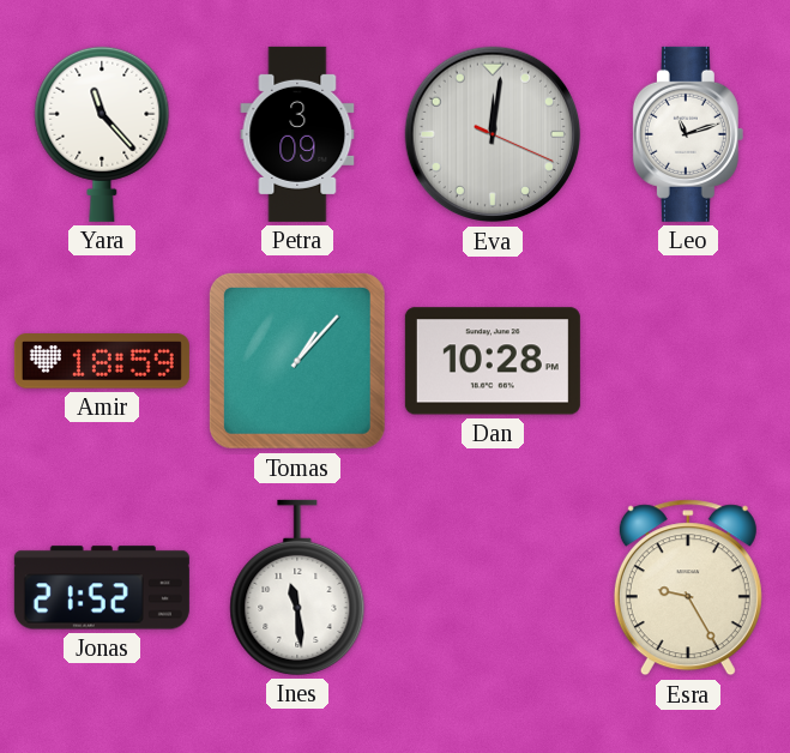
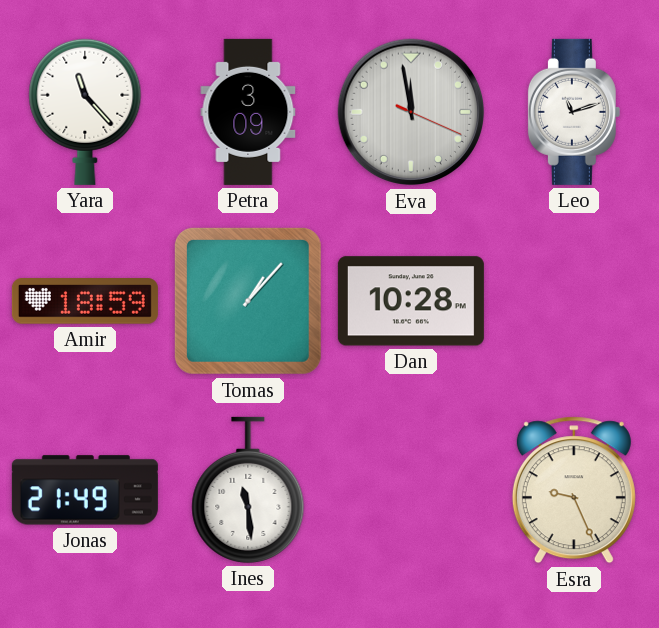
Eva: 12:01 -> 11:58
Jonas: 21:52 -> 21:49
Esra: 9:25 -> 9:26
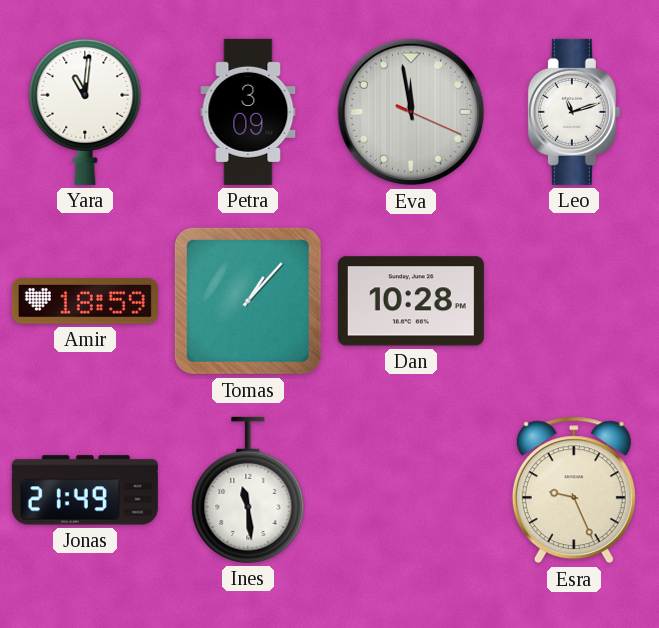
Yara: 11:23 -> 11:01
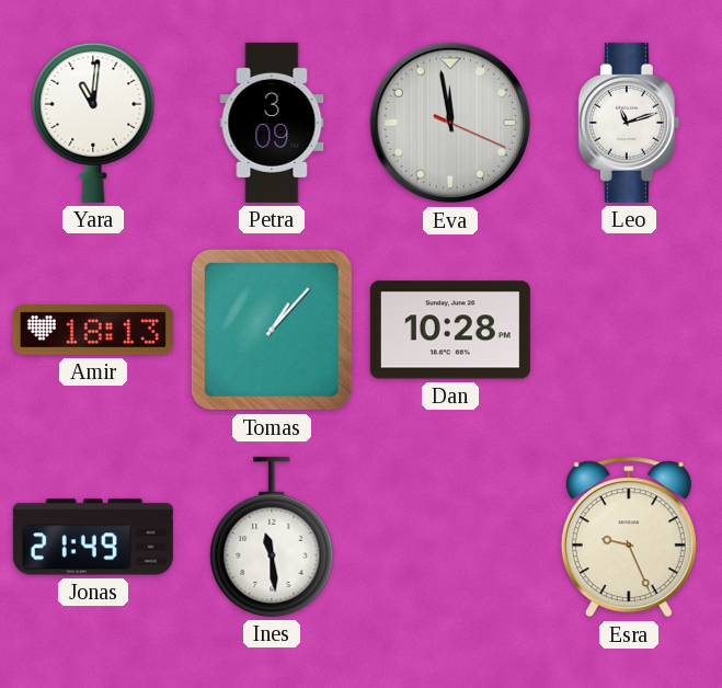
Amir: 18:59 -> 18:13
